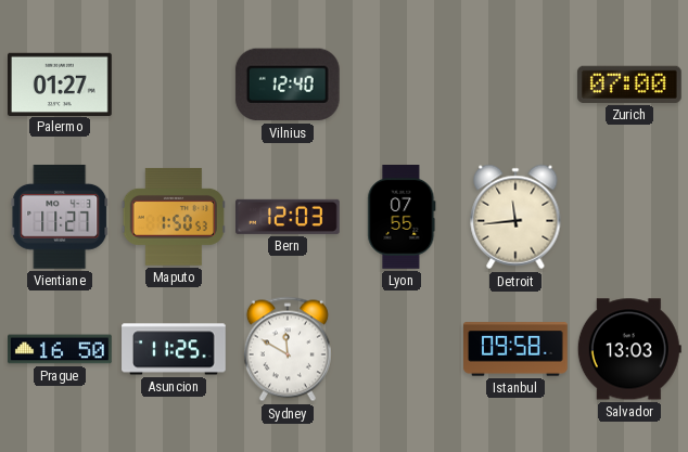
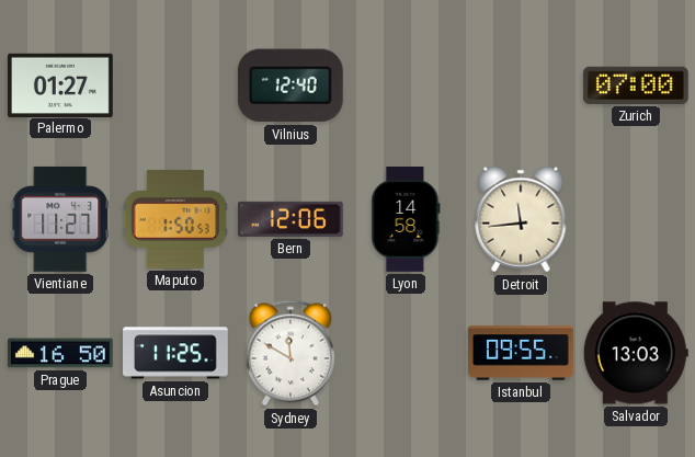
Bern: 12:03 -> 12:06
Lyon: 07:55 -> 14:58
Istanbul: 09:58 -> 09:55
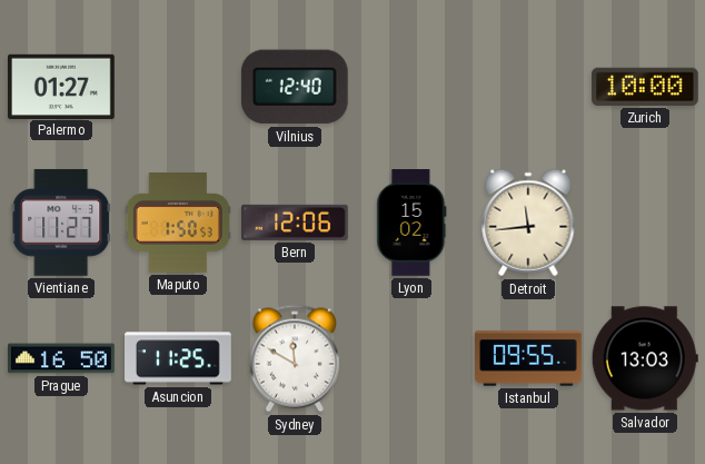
Zurich: 07:00 -> 10:00
Lyon: 14:58 -> 15:02
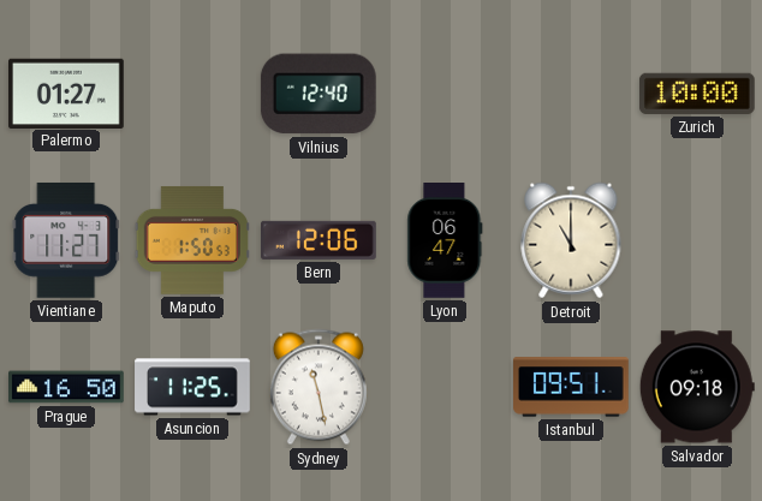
Lyon: 15:02 -> 06:47
Detroit: 11:44 -> 11:00
Sydney: 11:50 -> 11:28
Istanbul: 09:55 -> 09:51
Salvador: 13:03 -> 09:18
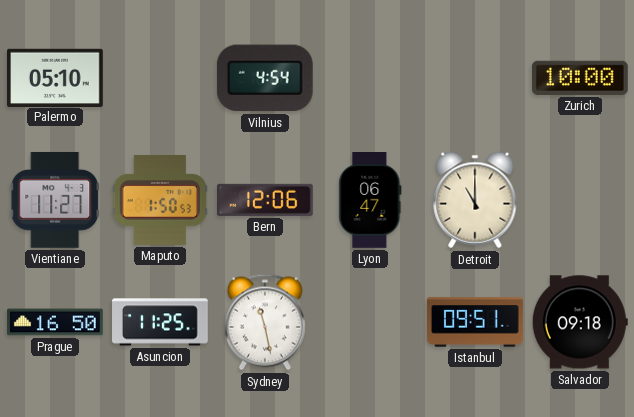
Palermo: 01:27 -> 05:10
Vilnius: 12:40 -> 4:54
